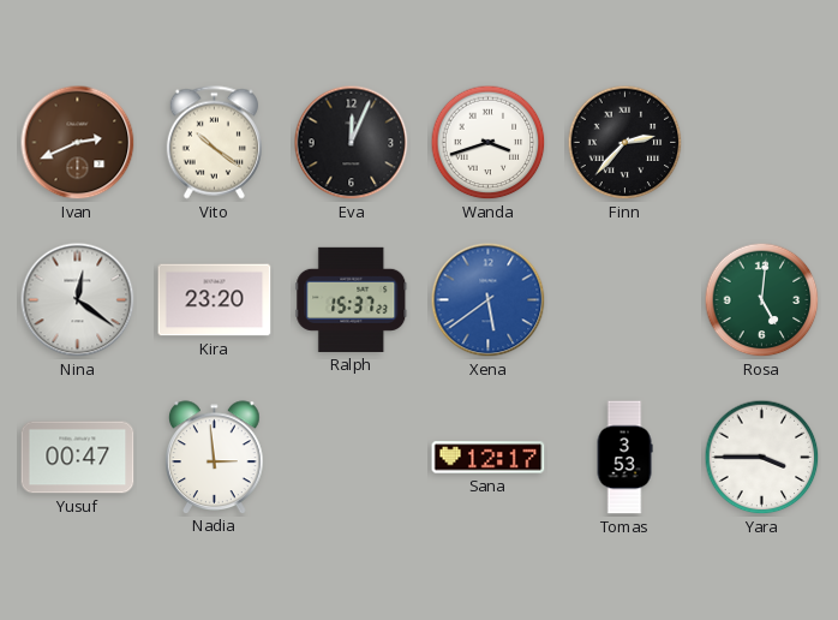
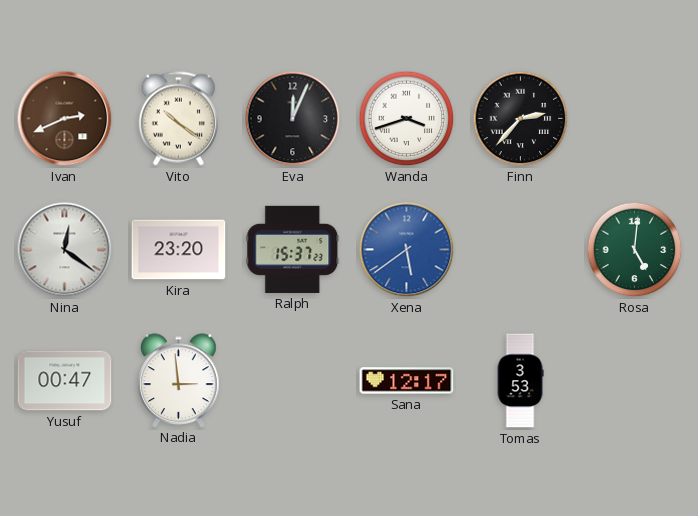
Yara: 3:45 -> none
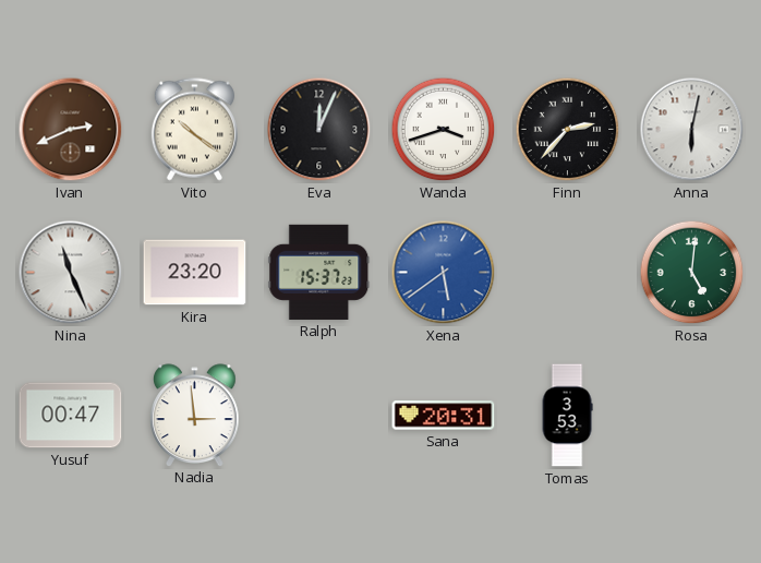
Anna: none -> 6:02
Nina: 12:21 -> 11:26
Sana: 12:17 -> 20:31
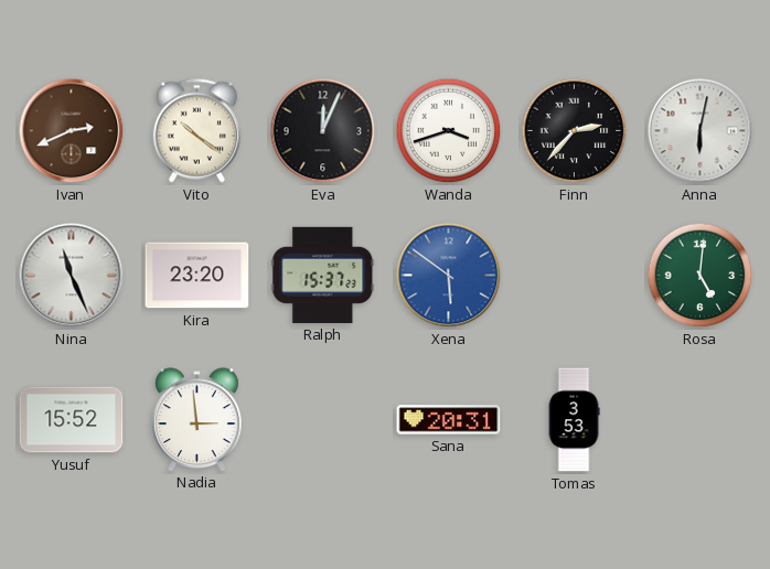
Xena: 5:39 -> 5:51
Yusuf: 00:47 -> 15:52
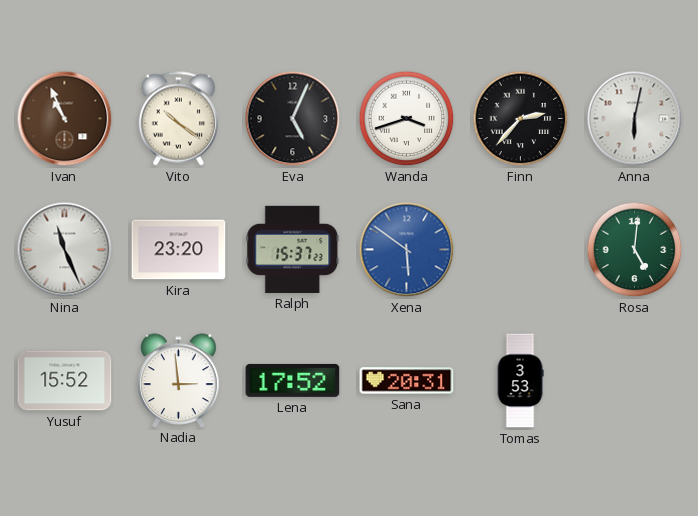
Ivan: 2:41 -> 10:56
Eva: 12:04 -> 5:04
Lena: none -> 17:52
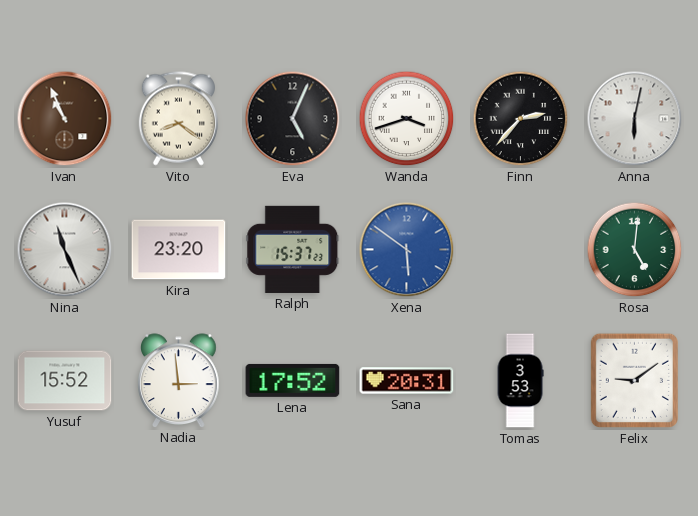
Vito: 10:21 -> 8:21
Felix: none -> 9:09
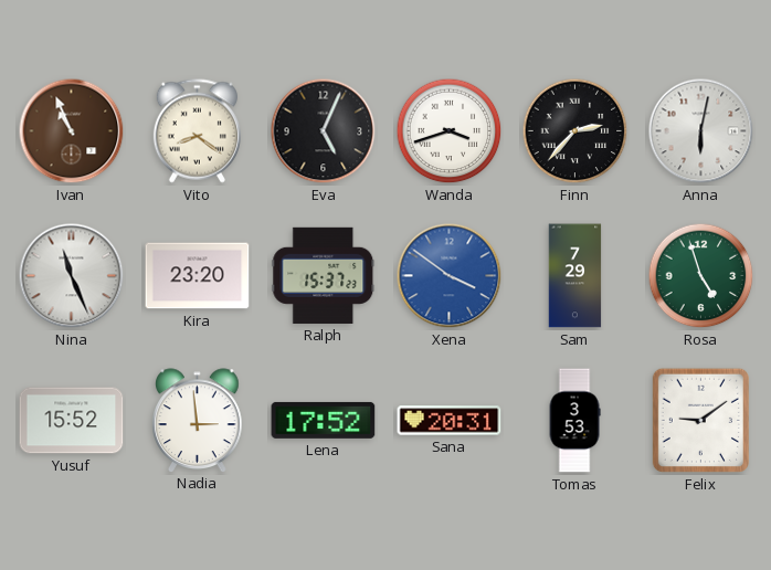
Xena: 5:51 -> 3:51
Sam: none -> 7:29
Rosa: 5:01 -> 4:57
